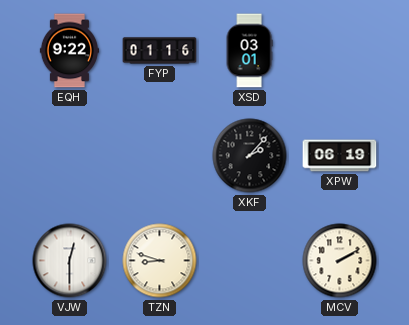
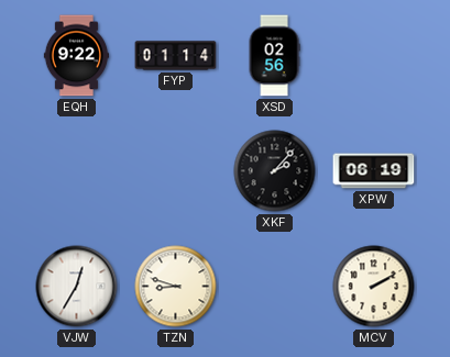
FYP: 01:16 -> 01:14
XSD: 03:01 -> 02:56
VJW: 12:30 -> 12:35
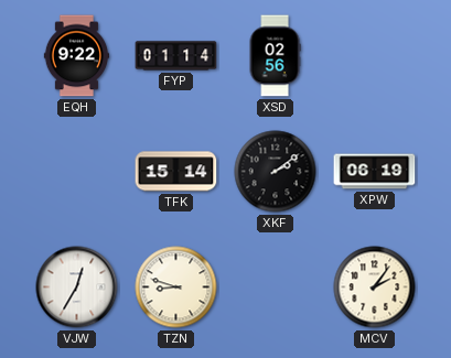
TFK: none -> 15:14
XKF: 2:07 -> 2:09
MCV: 2:10 -> 2:06
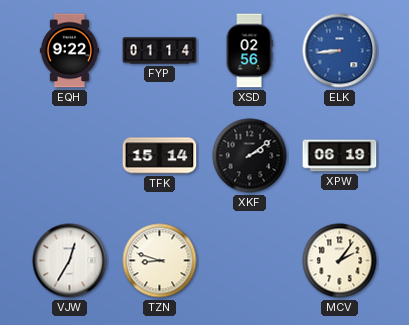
ELK: none -> 8:44
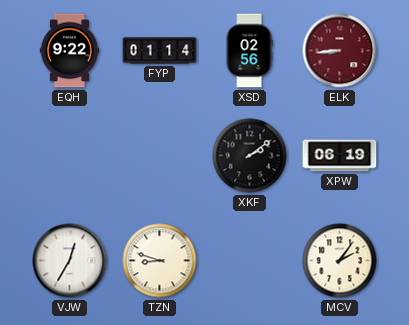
ELK dial: blue -> burgundy
TFK: 15:14 -> none
